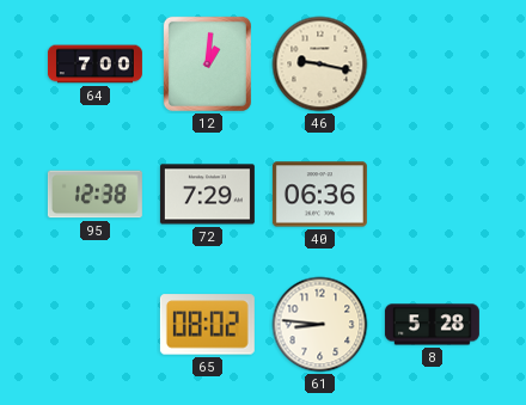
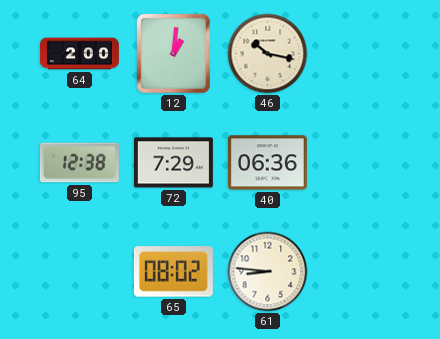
64: 7:00 -> 2:00
46: 9:17 -> 10:17
8: 5:28 -> none
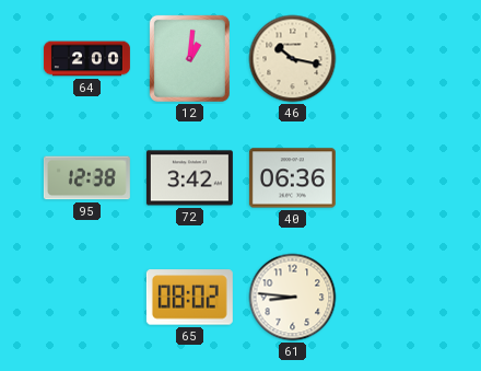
72: 7:29 -> 3:42
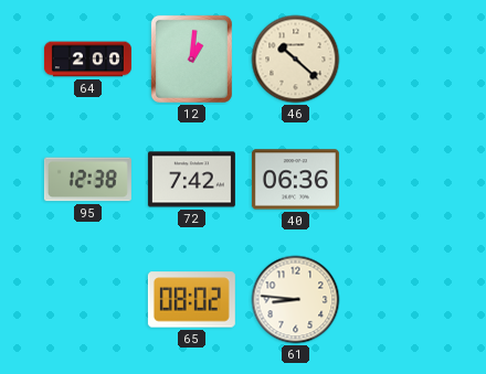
46: 10:17 -> 10:22
72: 3:42 -> 7:42
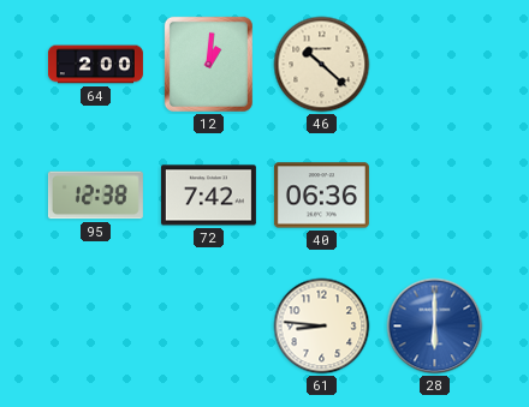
65: 08:02 -> none
28: none -> 6:00
